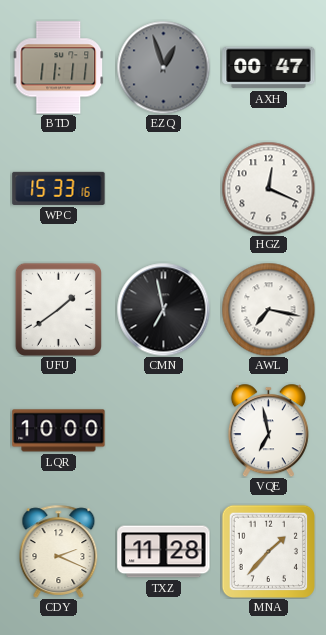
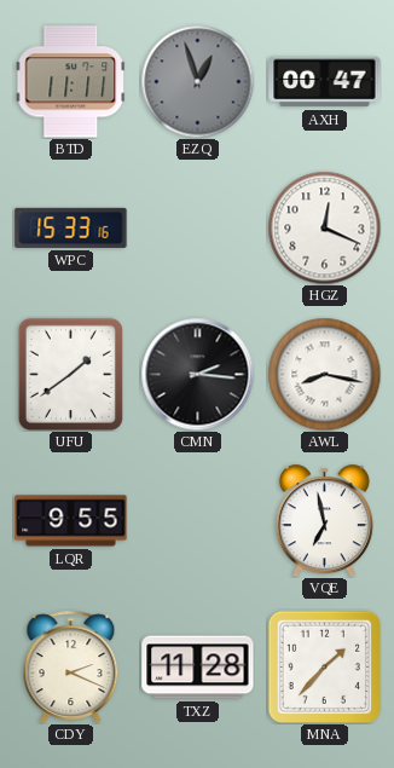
CMN: 6:58 -> 2:16
AWL: 7:17 -> 8:17
LQR: 10:00 -> 9:55
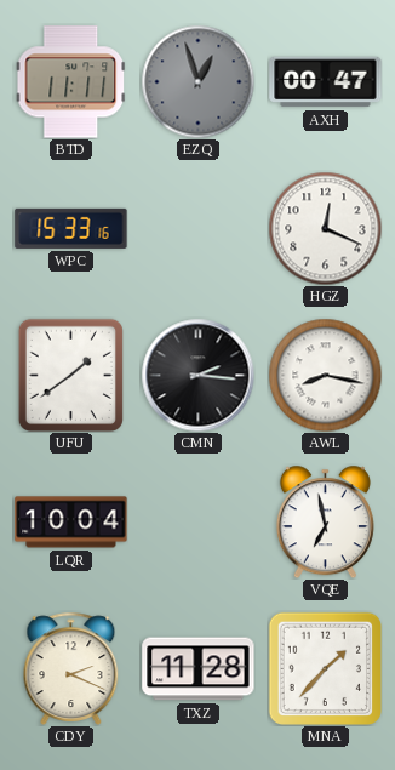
LQR: 9:55 -> 10:04
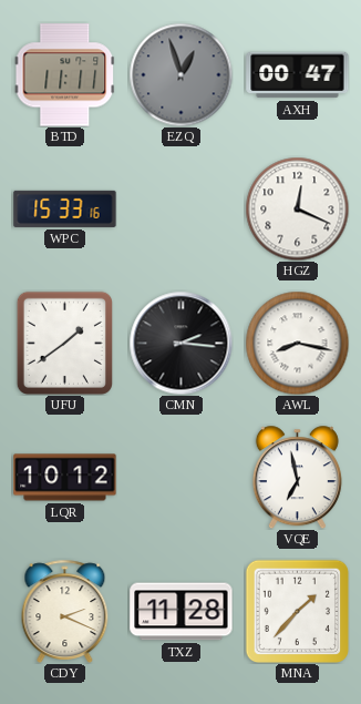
LQR: 10:04 -> 10:12
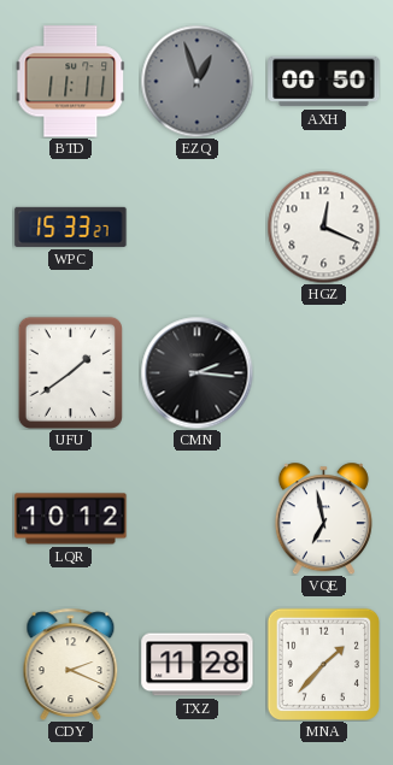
AXH: 00:47 -> 00:50
WPC: 15:33:16 -> 15:33:27
AWL: 8:17 -> none
